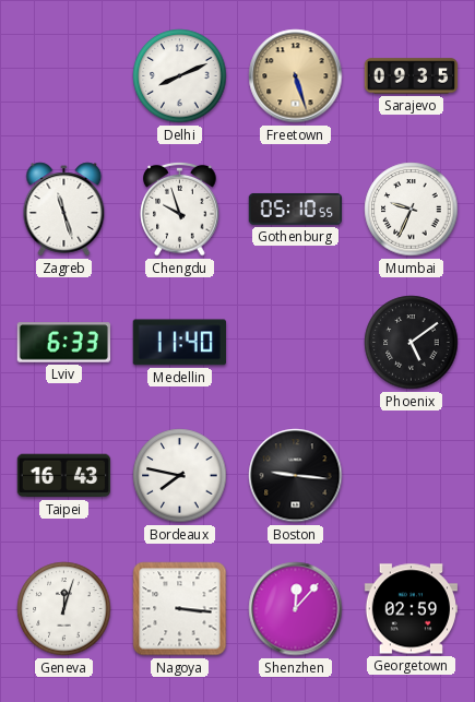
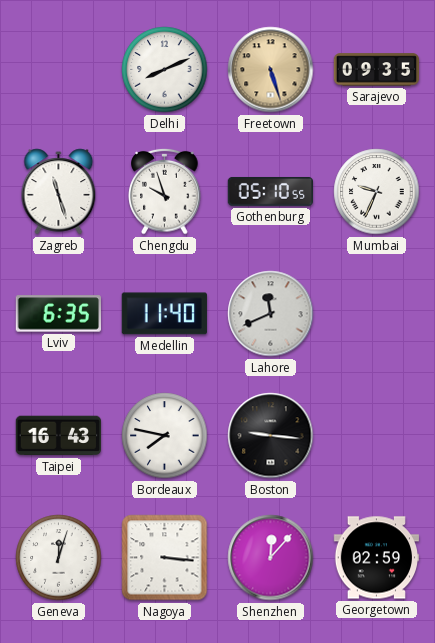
Lviv: 6:33 -> 6:35
Lahore: none -> 11:41
Phoenix: 5:09 -> none
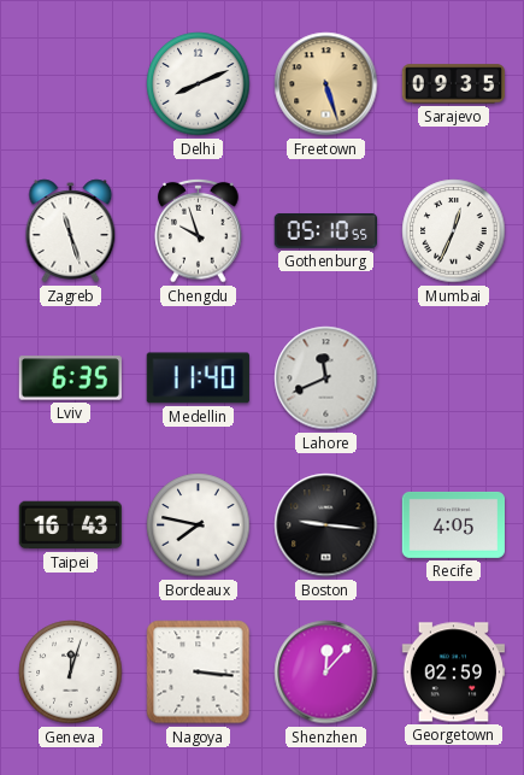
Mumbai: 9:34 -> 12:34
Recife: none -> 4:05
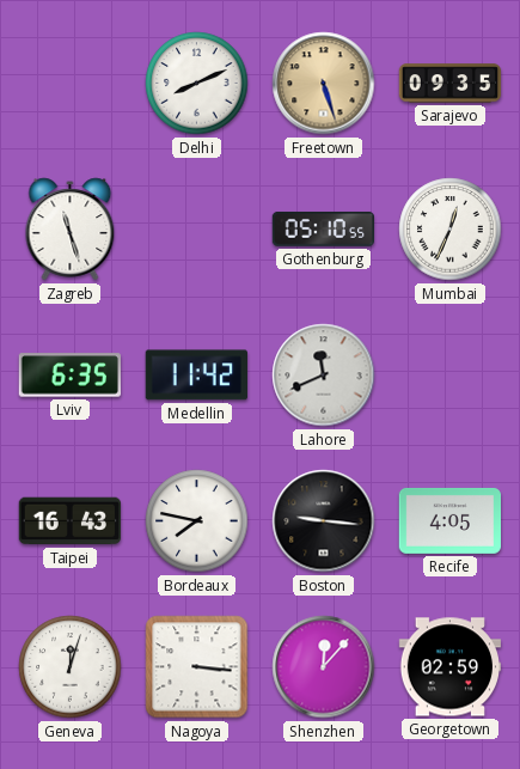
Chengdu: 9:57 -> none
Medellin: 11:40 -> 11:42
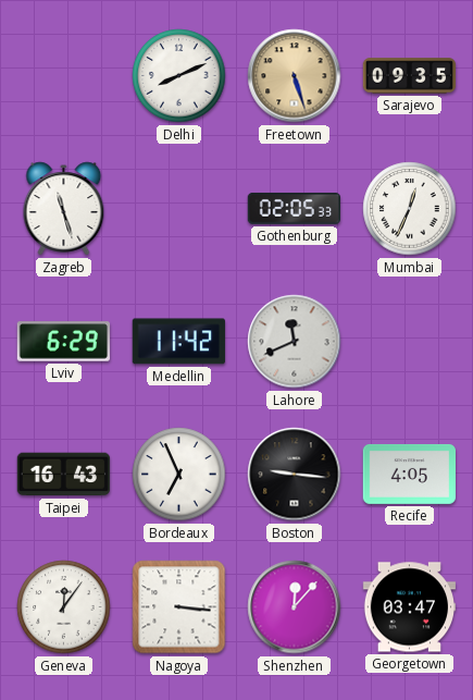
Gothenburg: 05:10 -> 02:05
Lviv: 6:35 -> 6:29
Bordeaux: 7:47 -> 6:56
Geneva: 12:03 -> 12:06
Georgetown: 02:59 -> 03:47
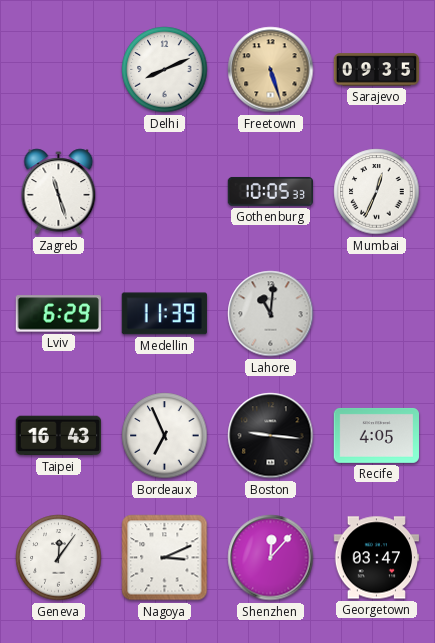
Gothenburg: 02:05 -> 10:05
Medellin: 11:42 -> 11:39
Lahore: 11:41 -> 11:01
Nagoya: 3:16 -> 3:11
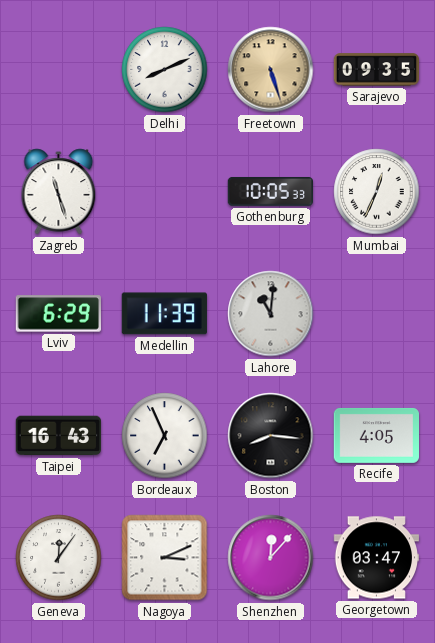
Boston: 9:16 -> 8:16
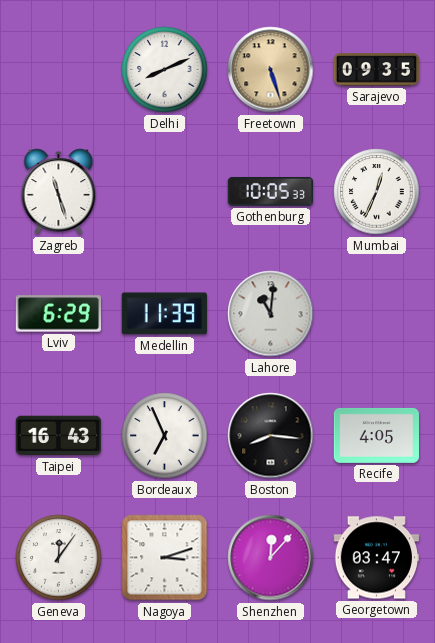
Nagoya: 3:11 -> 3:12
